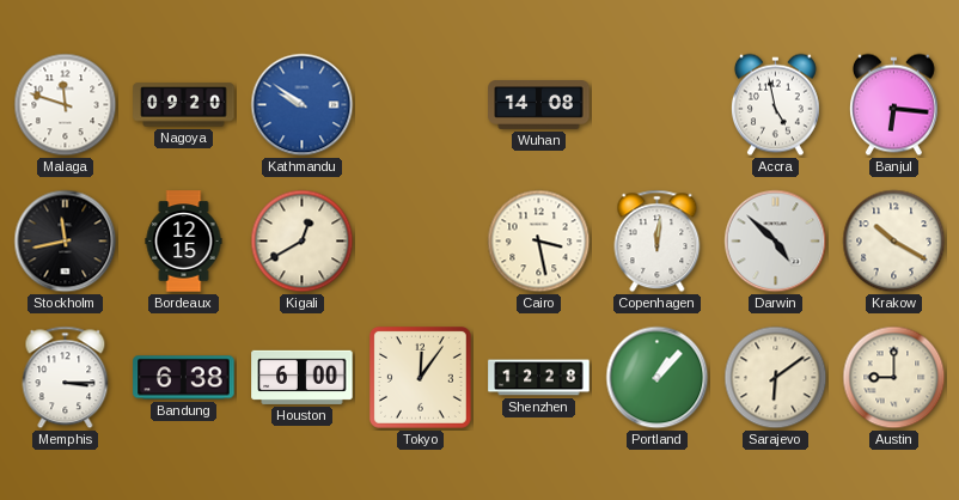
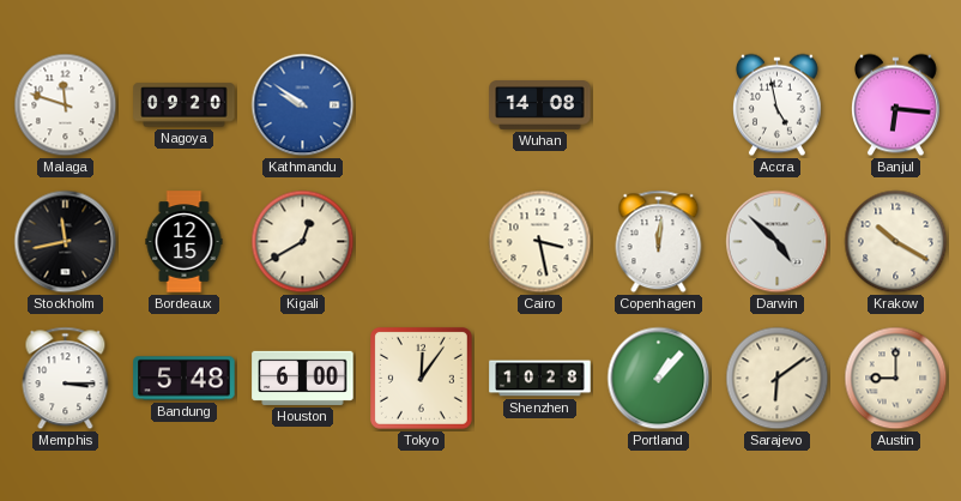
Bandung: 6:38 -> 5:48
Shenzhen: 12:28 -> 10:28
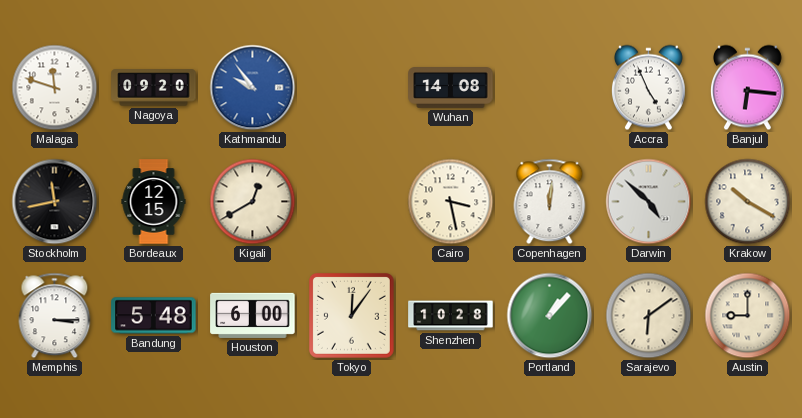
Kathmandu: 9:51 -> 9:54
Accra: 4:58 -> 4:56
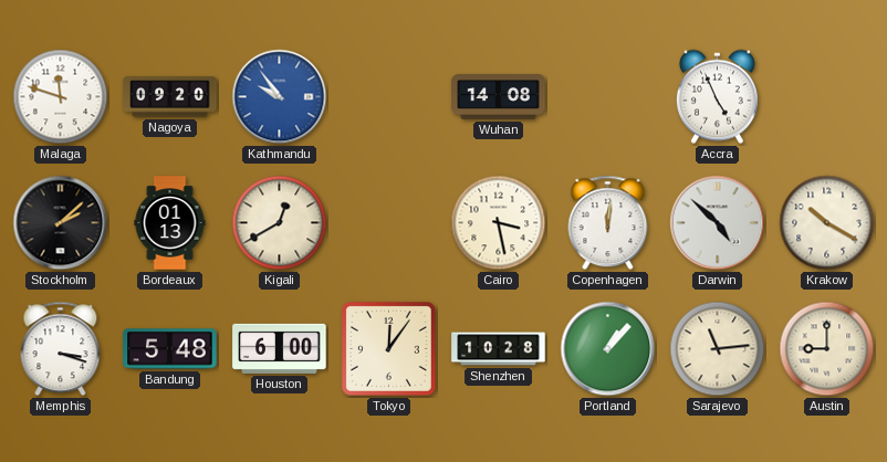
Banjul: 6:16 -> none
Stockholm: 11:43 -> 2:08
Bordeaux: 12:15 -> 01:13
Memphis: 3:15 -> 3:18
Sarajevo: 6:09 -> 11:14
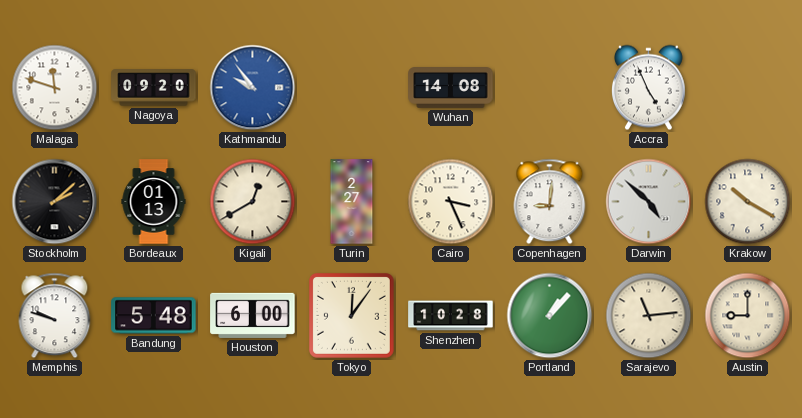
Turin: none -> 2:27
Cairo: 3:28 -> 3:26
Copenhagen: 12:01 -> 9:01
Memphis: 3:18 -> 9:48
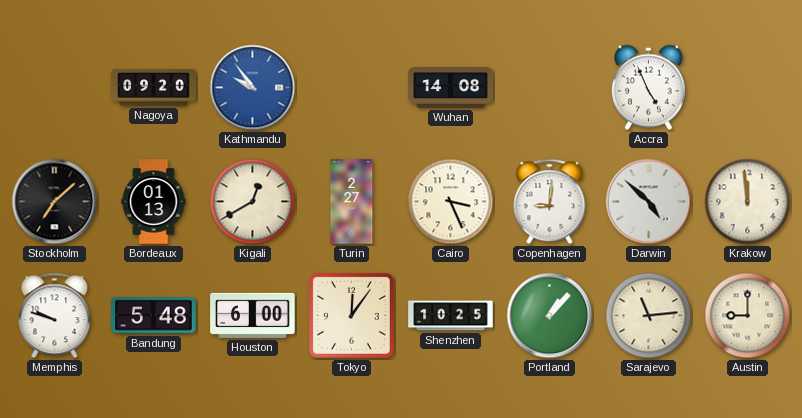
Malaga: 11:48 -> none
Stockholm: 2:08 -> 7:08
Krakow: 10:20 -> 11:59
Shenzhen: 10:28 -> 10:25
